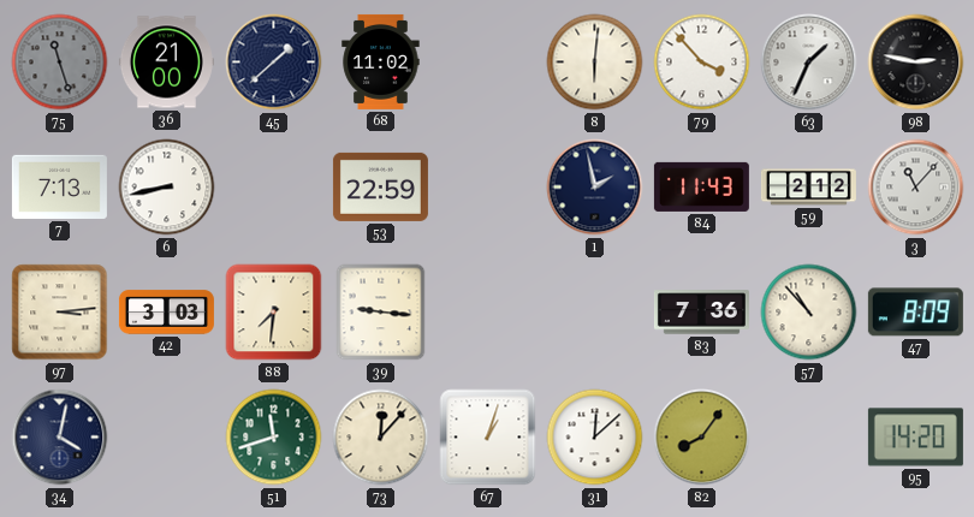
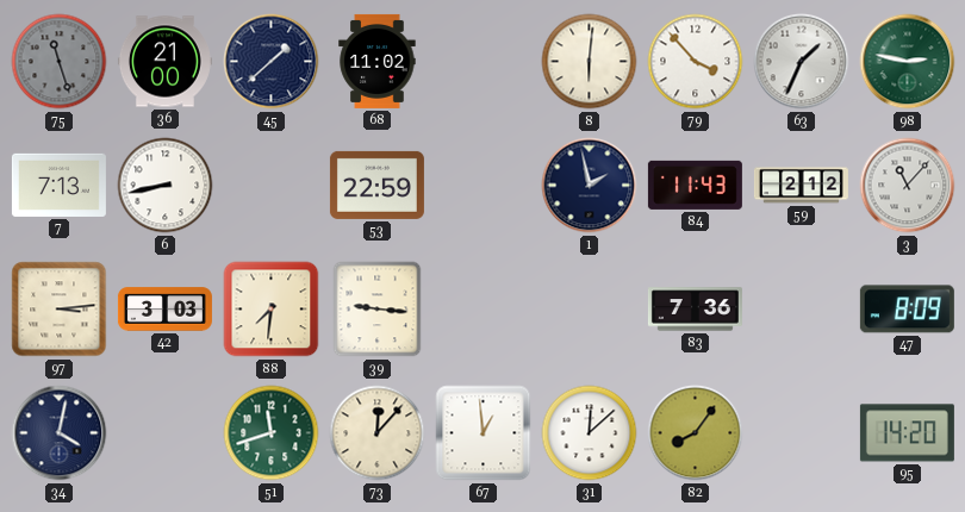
98 dial: black -> green
57: 10:53 -> none
67: 1:03 -> 12:59
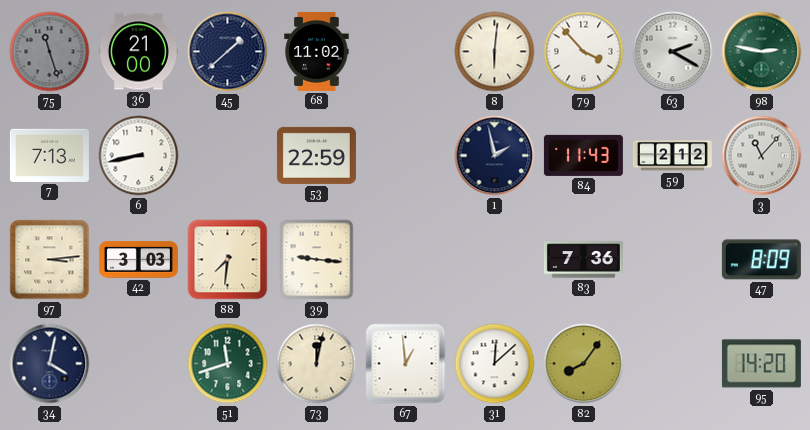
63: 1:34 -> 2:20
73: 12:07 -> 12:02
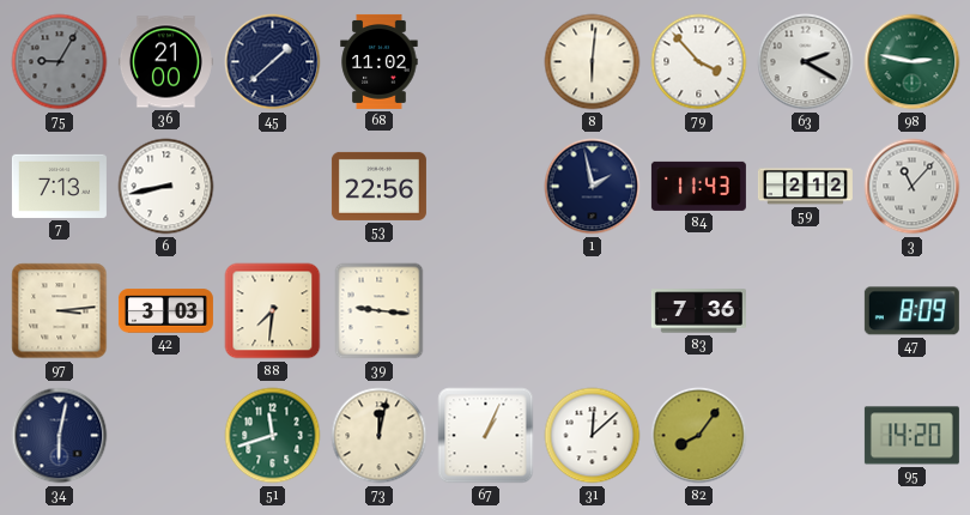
75: 11:27 -> 9:05
53: 22:59 -> 22:56
34: 4:02 -> 6:02
67: 12:59 -> 1:04
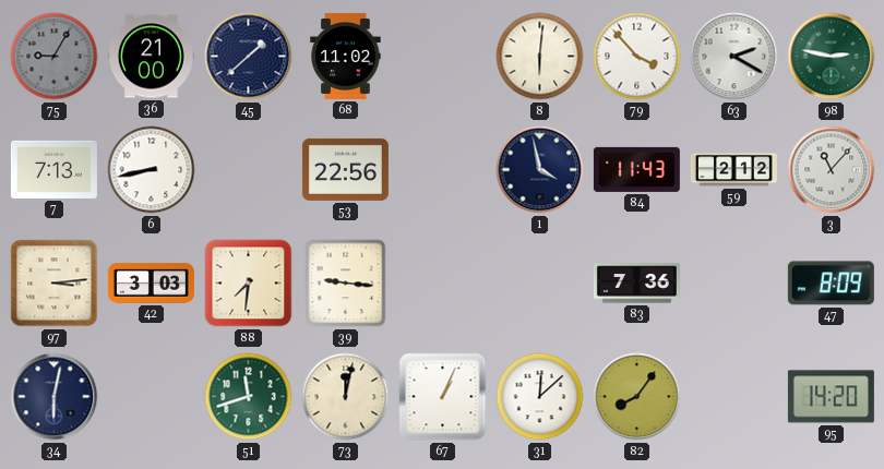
1: 1:58 -> 3:58
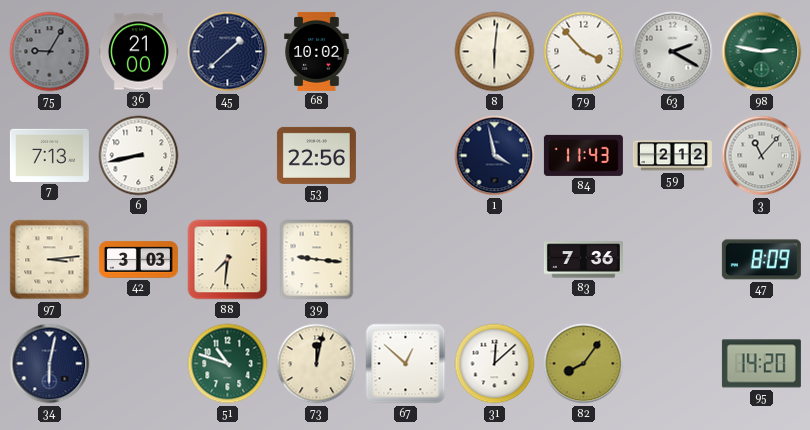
68: 11:02 -> 10:02
51: 11:42 -> 10:48
67: 1:04 -> 12:52
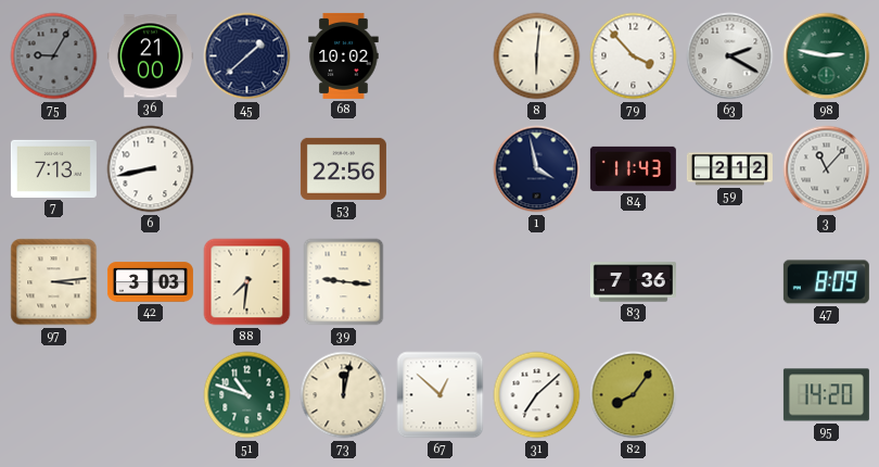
34: 6:02 -> none
31: 12:08 -> 7:08
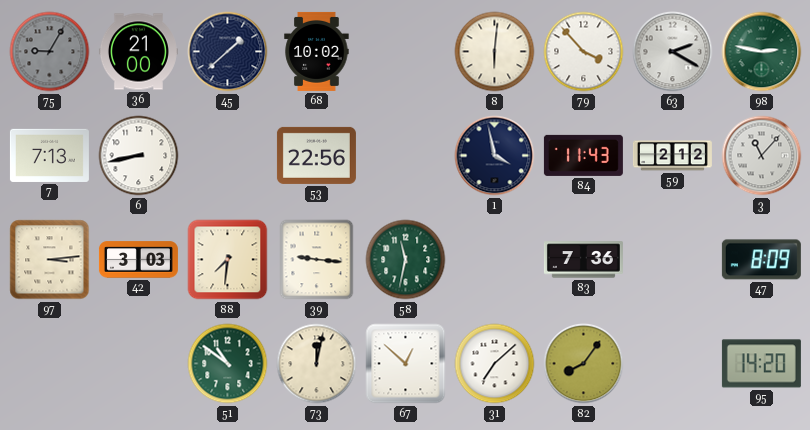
58: none -> 11:32
51: 10:48 -> 10:51
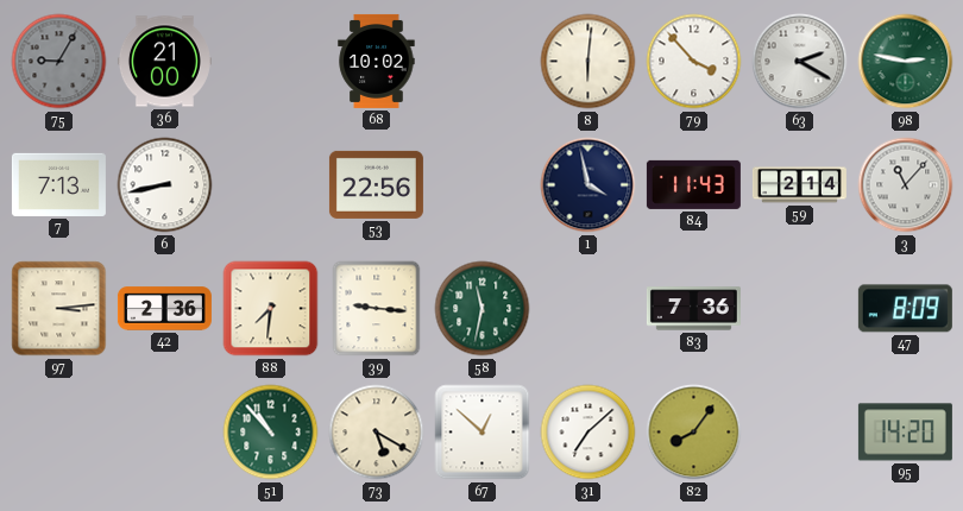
45: 1:38 -> none
59: 2:12 -> 2:14
42: 3:03 -> 2:36
51: 10:51 -> 10:53
73: 12:02 -> 5:20
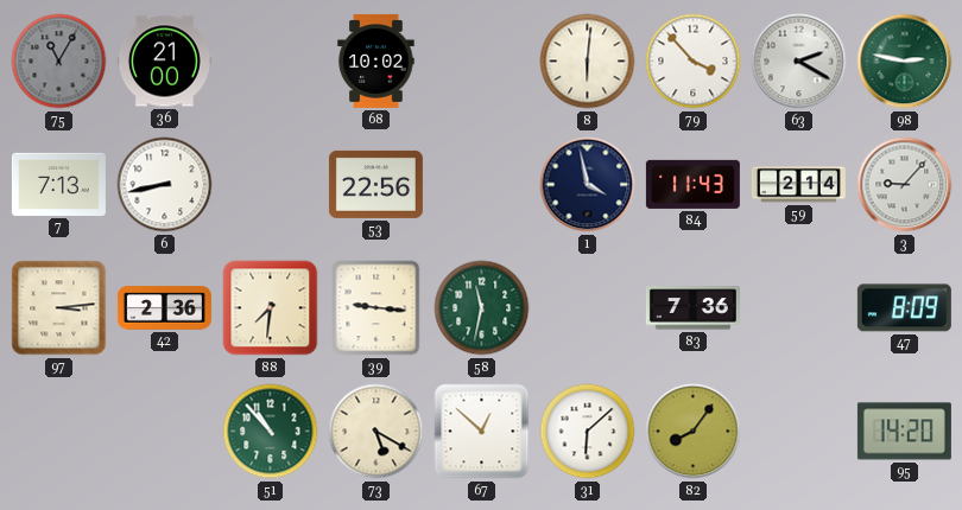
75: 9:05 -> 11:05
3: 11:07 -> 9:07
31: 7:08 -> 6:08
